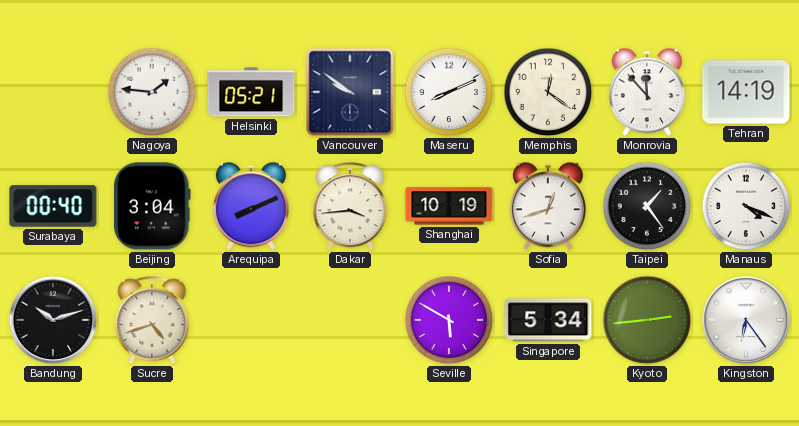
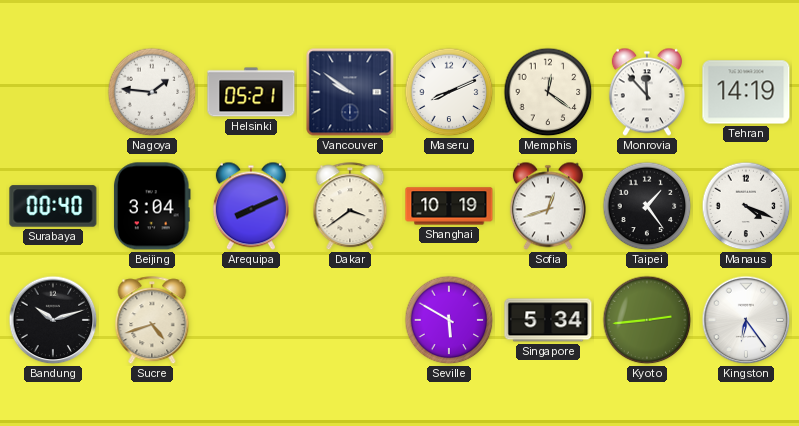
Dakar: 3:44 -> 3:39
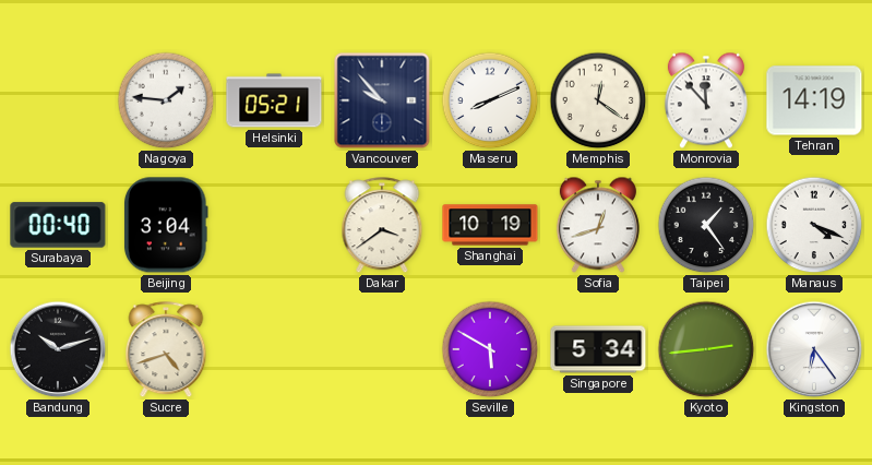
Vancouver: 9:51 -> 9:53
Arequipa: 8:11 -> none
